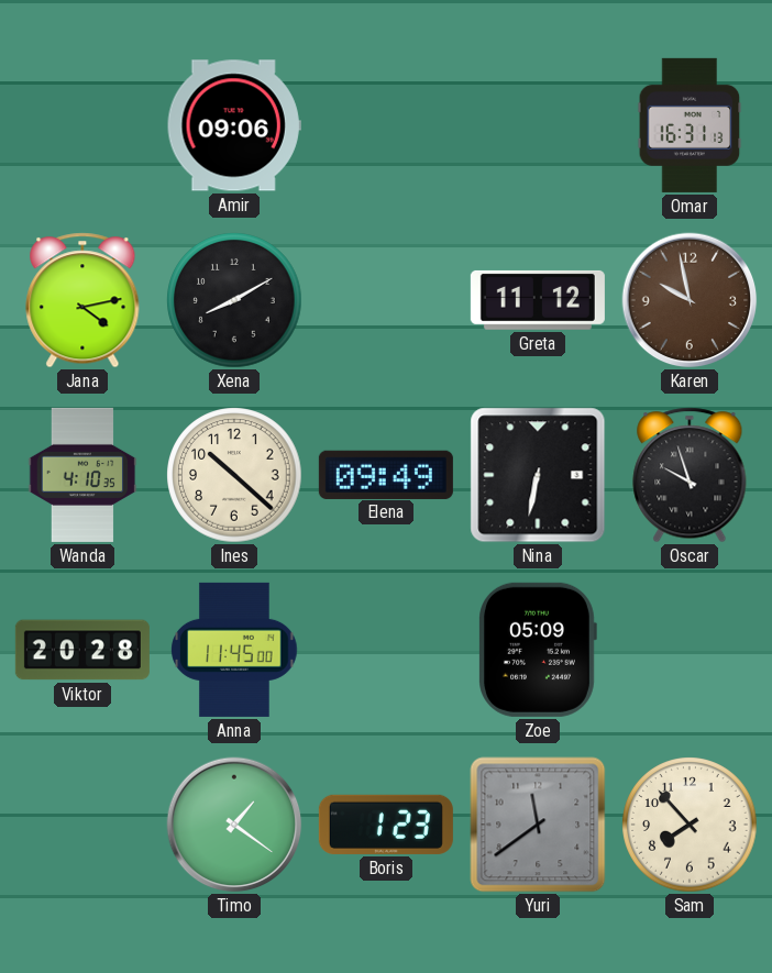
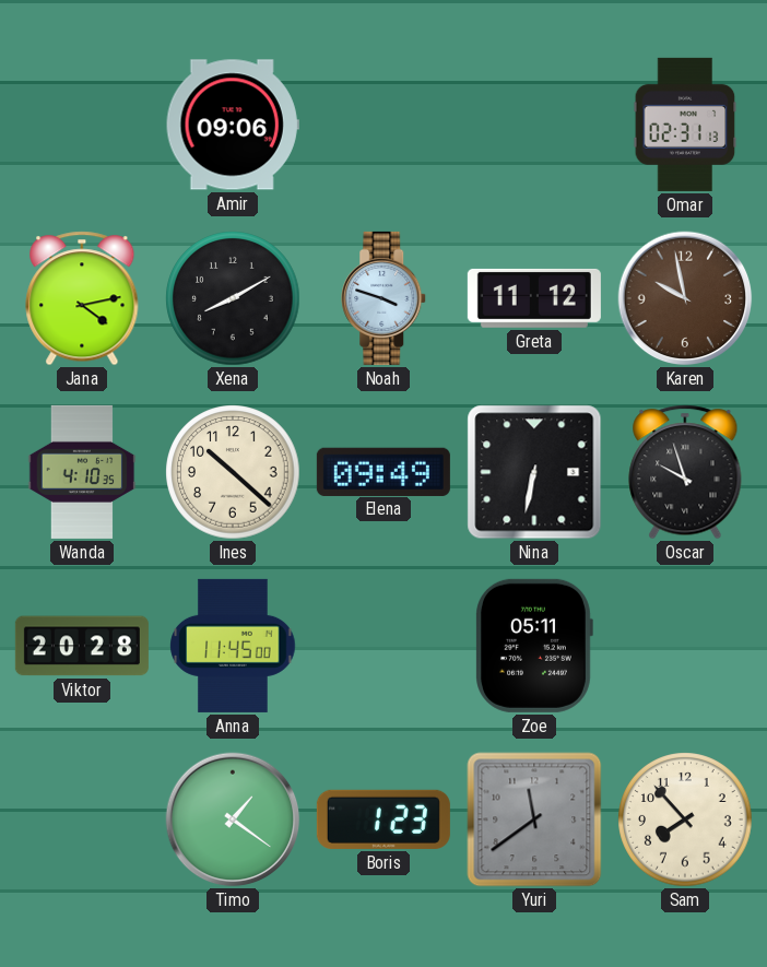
Omar: 16:31 -> 02:31
Noah: none -> 3:48
Zoe: 05:09 -> 05:11
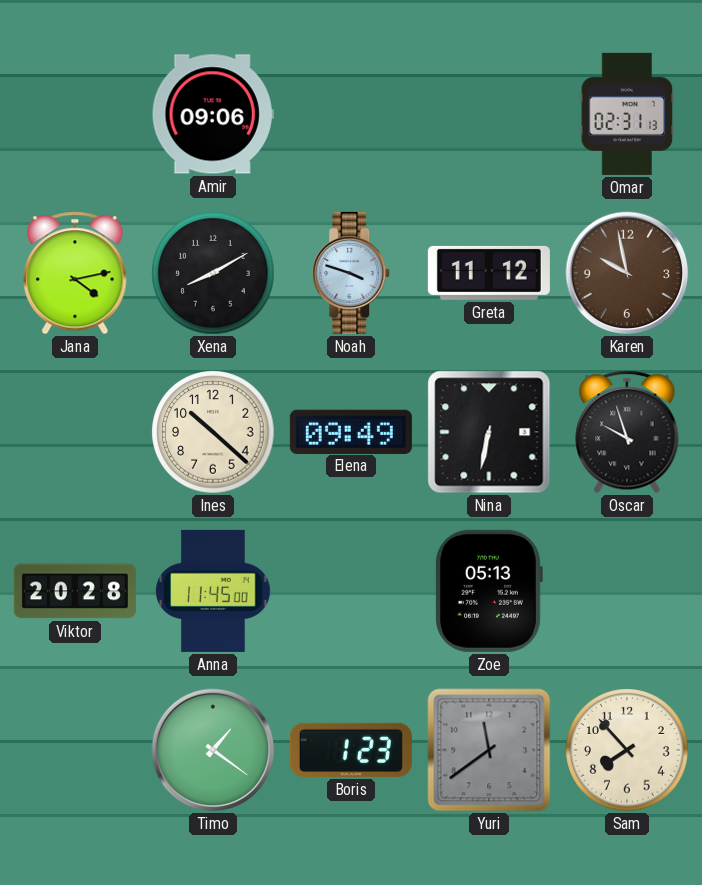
Wanda: 4:10 -> none
Zoe: 05:11 -> 05:13
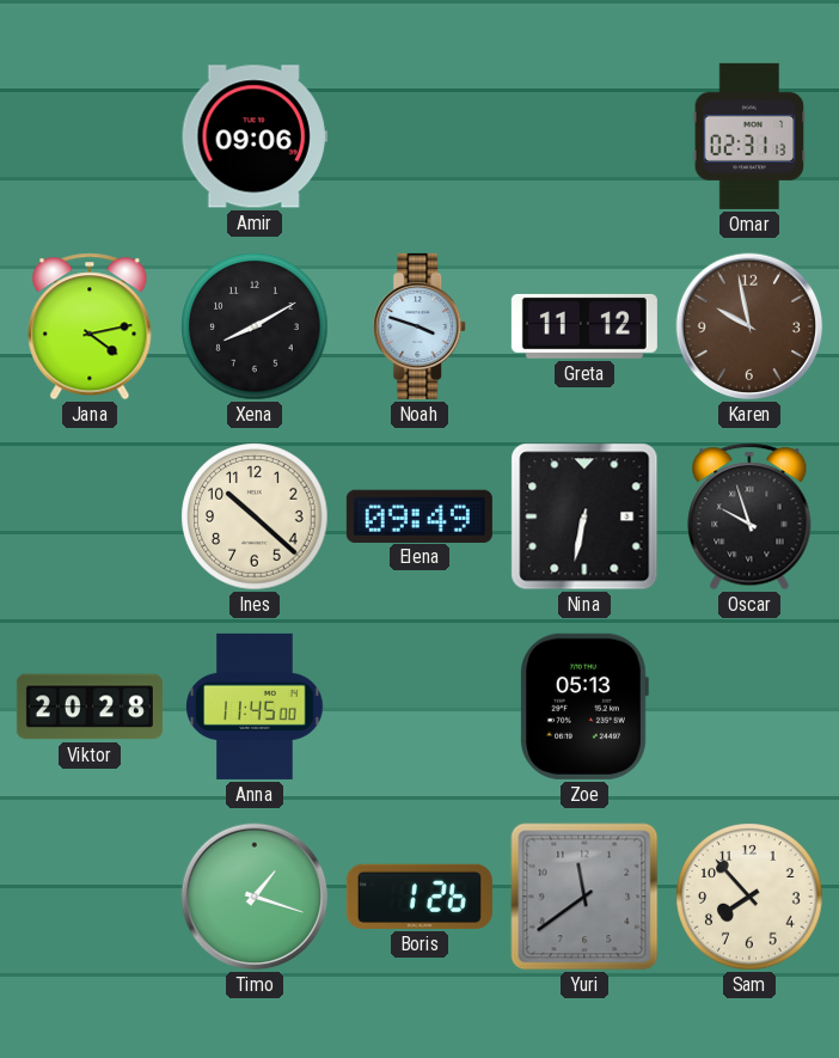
Timo: 1:21 -> 1:18
Boris: 1:23 -> 1:26
